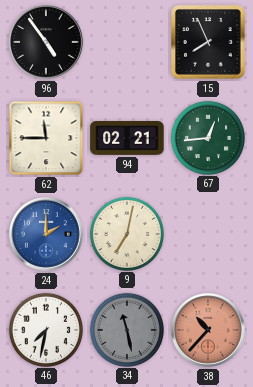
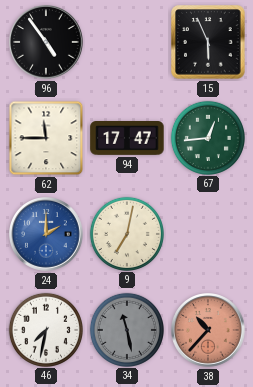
15: 7:56 -> 5:56
94: 02:21 -> 17:47
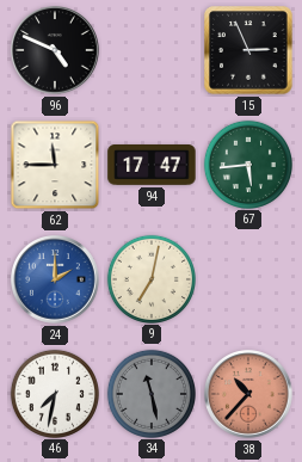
96: 4:54 -> 4:49
15: 5:56 -> 2:56
67: 12:44 -> 5:44
